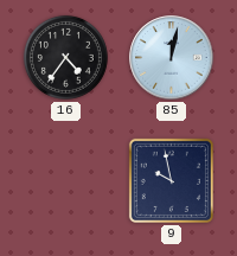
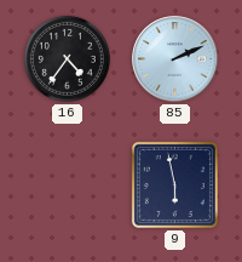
85: 12:02 -> 2:11
9: 9:58 -> 5:58
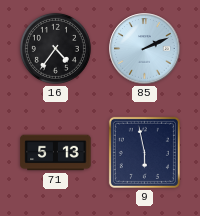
71: none -> 5:13
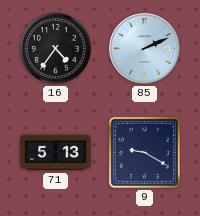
9: 5:58 -> 9:20
